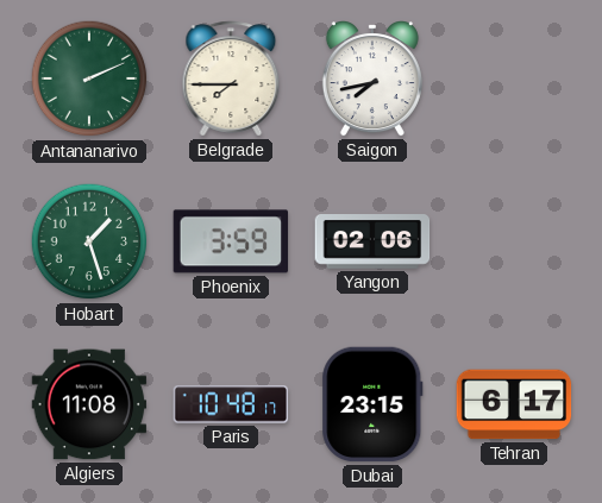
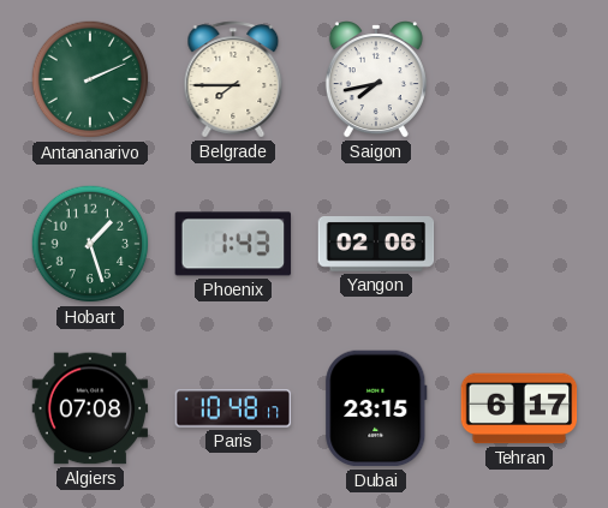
Phoenix: 3:59 -> 1:43
Algiers: 11:08 -> 07:08
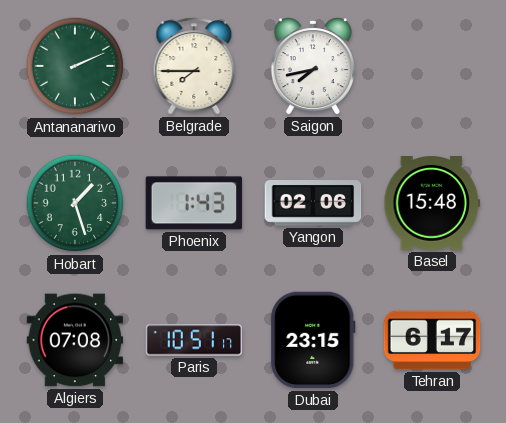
Basel: none -> 15:48
Paris: 10:48 -> 10:51
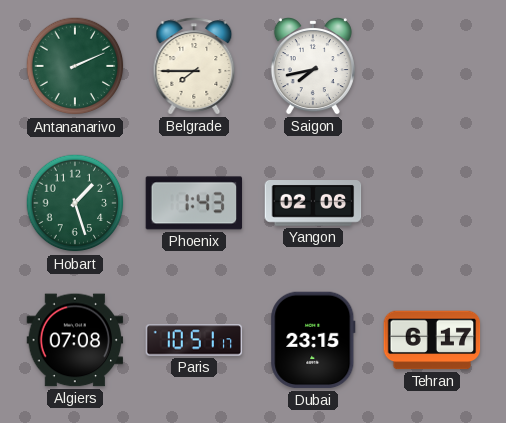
Basel: 15:48 -> none
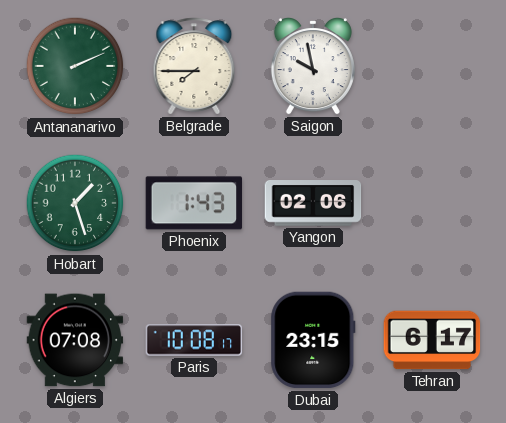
Saigon: 7:43 -> 9:58
Paris: 10:51 -> 10:08
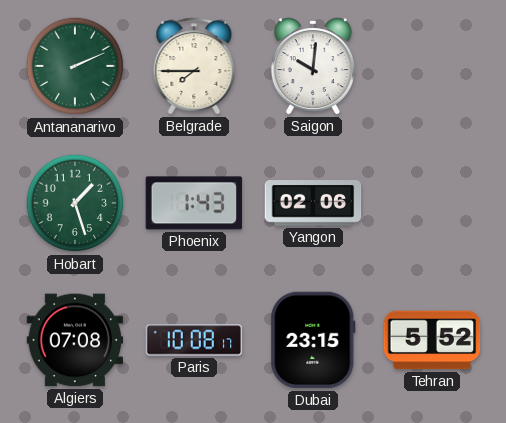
Saigon: 9:58 -> 10:01
Tehran: 6:17 -> 5:52
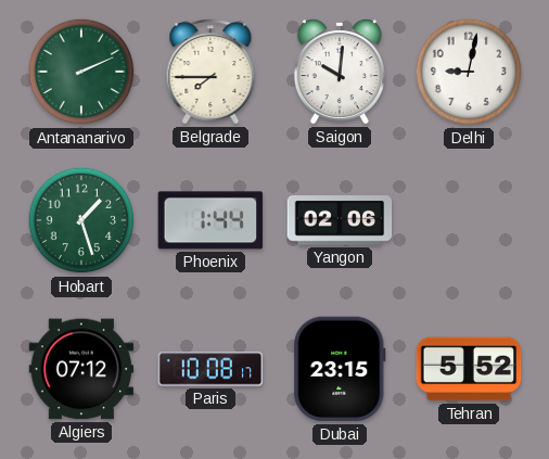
Delhi: none -> 9:02
Phoenix: 1:43 -> 1:44
Algiers: 07:08 -> 07:12
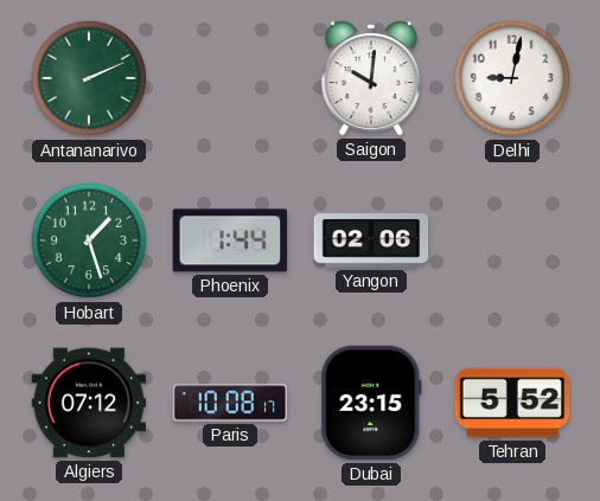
Belgrade: 7:45 -> none
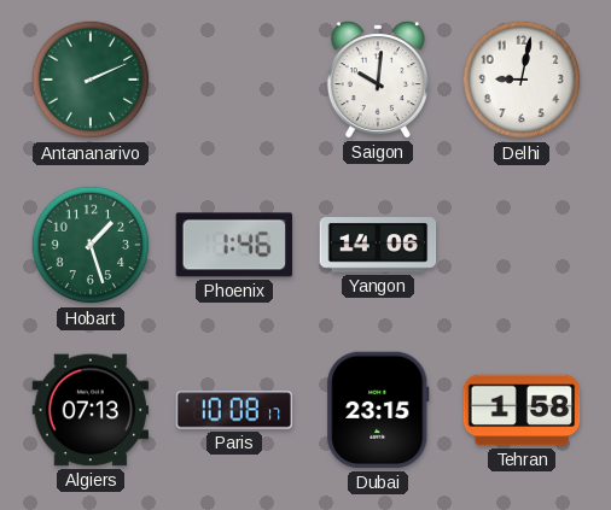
Phoenix: 1:44 -> 1:46
Yangon: 02:06 -> 14:06
Algiers: 07:12 -> 07:13
Tehran: 5:52 -> 1:58
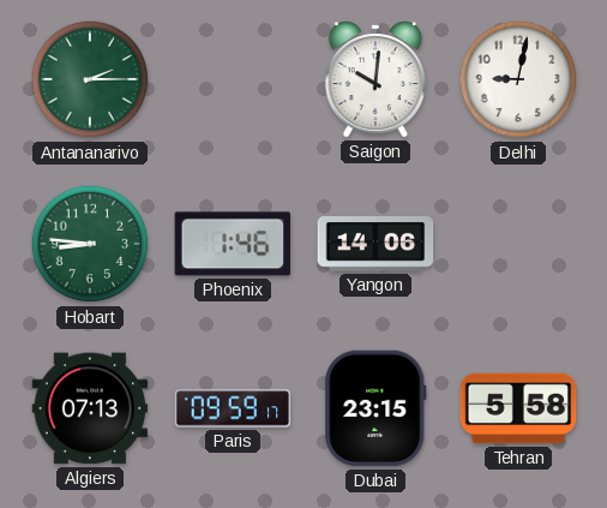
Antananarivo: 2:11 -> 2:15
Hobart: 1:27 -> 8:46
Paris: 10:08 -> 09:59
Tehran: 1:58 -> 5:58
